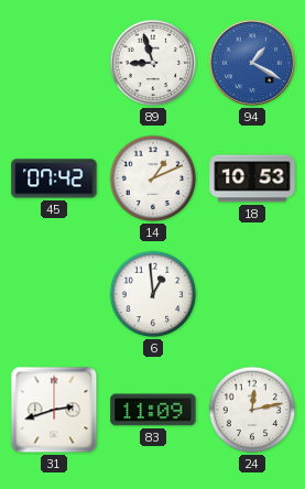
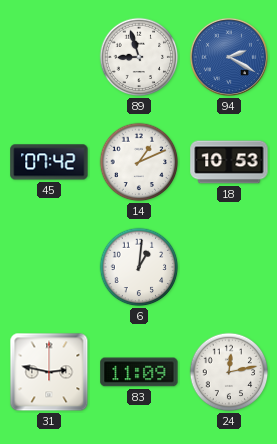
94: 1:20 -> 2:20
6: 12:59 -> 1:01
31: 2:42 -> 2:47
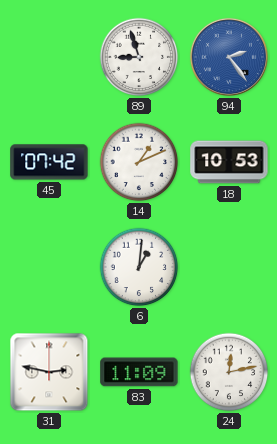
94: 2:20 -> 2:24
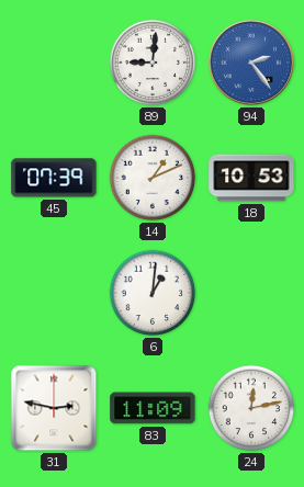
89: 8:57 -> 9:01
45: 07:42 -> 07:39
